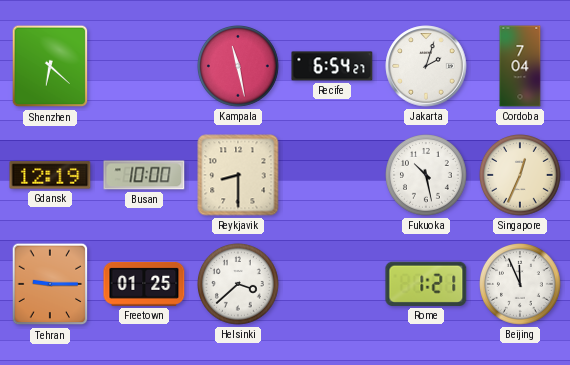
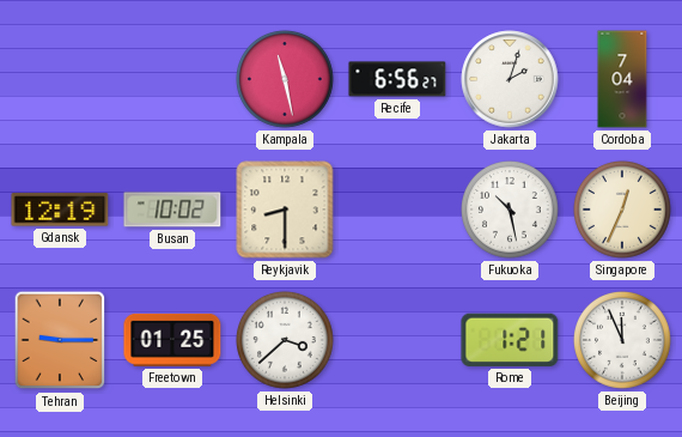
Shenzhen: 6:22 -> none
Recife: 6:54 -> 6:56
Busan: 10:00 -> 10:02
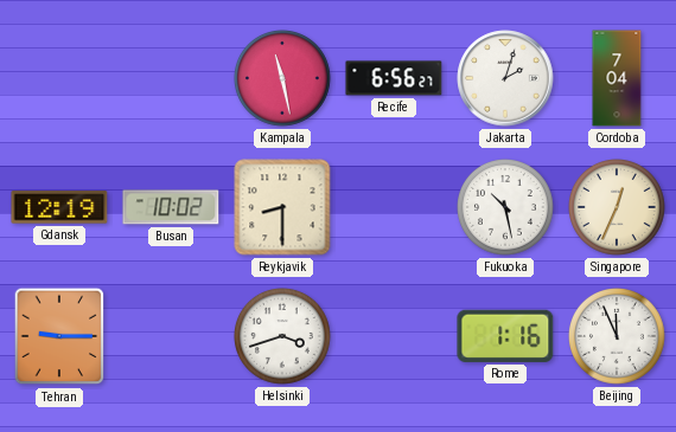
Freetown: 01:25 -> none
Helsinki: 3:38 -> 3:42
Rome: 1:21 -> 1:16
